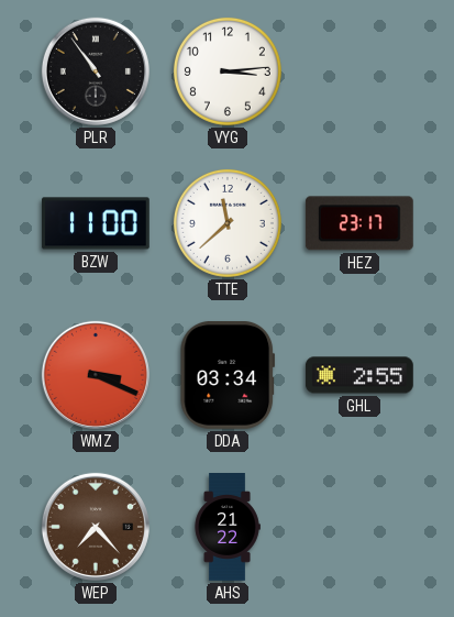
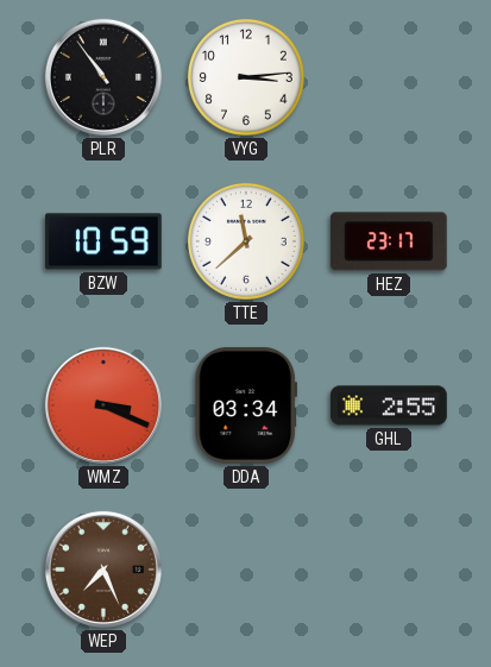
BZW: 11:00 -> 10:59
WEP: 7:23 -> 7:26
AHS: 21:22 -> none
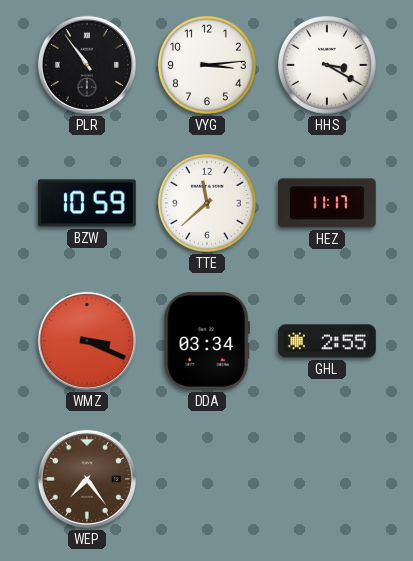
HHS: none -> 3:20
HEZ: 23:17 -> 11:17
WEP: 7:26 -> 7:24
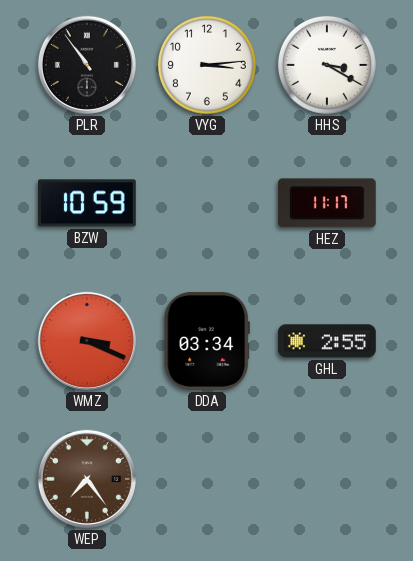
TTE: 11:38 -> none
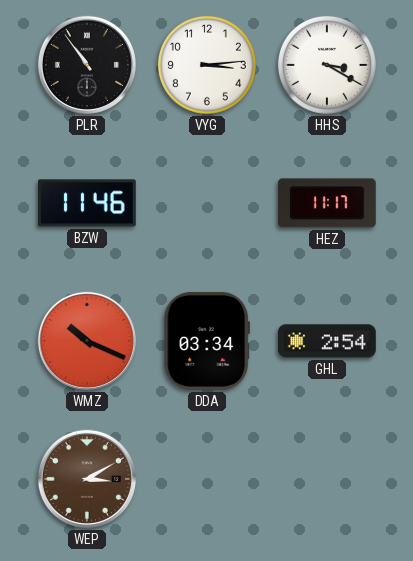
BZW: 10:59 -> 11:46
WMZ: 3:19 -> 10:19
GHL: 2:55 -> 2:54
WEP: 7:24 -> 3:10
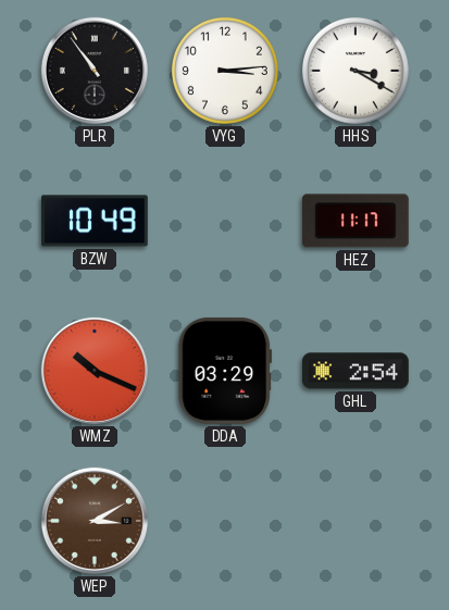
BZW: 11:46 -> 10:49
DDA: 03:34 -> 03:29
